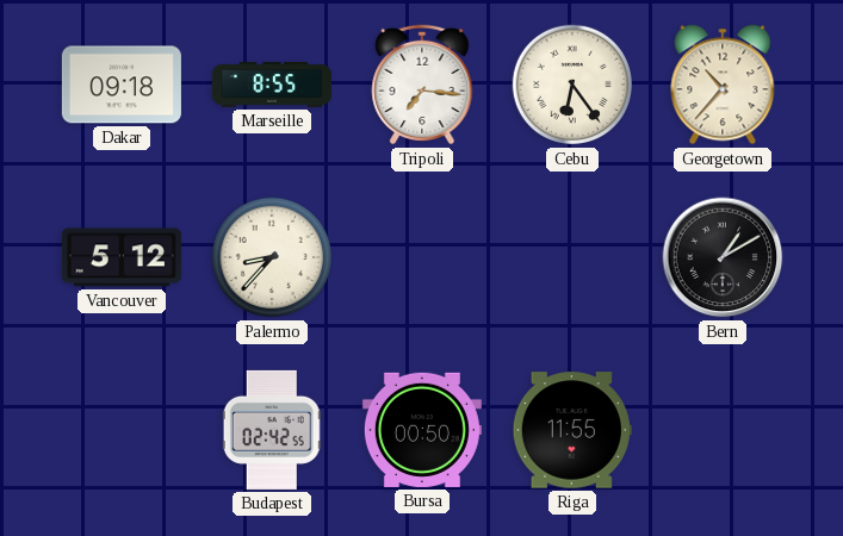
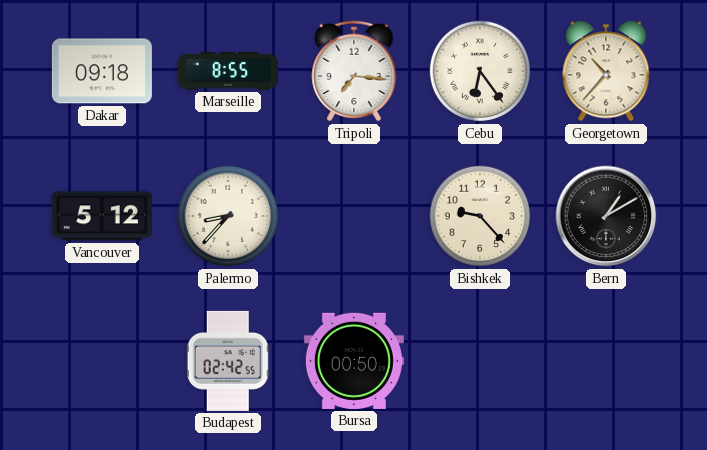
Bishkek: none -> 9:23
Riga: 11:55 -> none
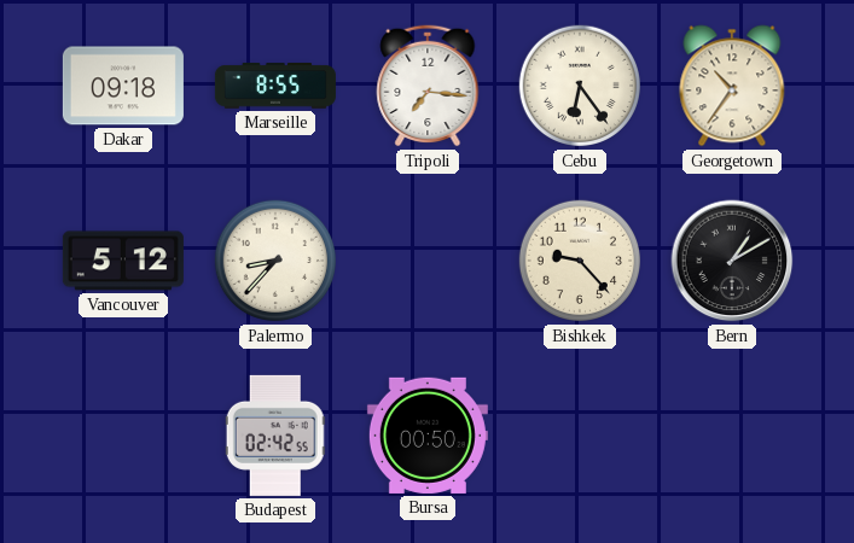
Georgetown: 10:37 -> 10:36
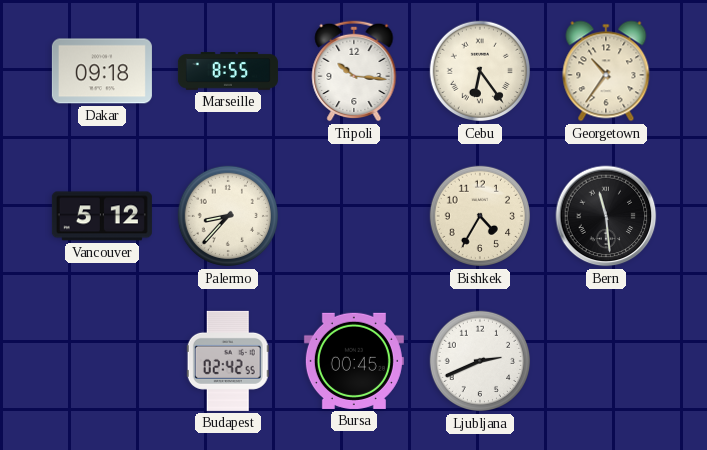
Tripoli: 7:16 -> 10:16
Bishkek: 9:23 -> 4:35
Bern: 1:10 -> 11:29
Bursa: 00:50 -> 00:45
Ljubljana: none -> 2:41
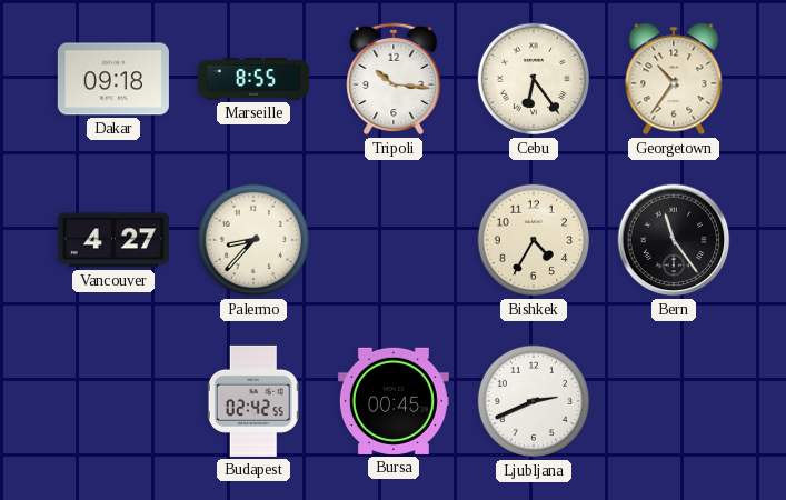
Vancouver: 5:12 -> 4:27
Bern: 11:29 -> 11:24
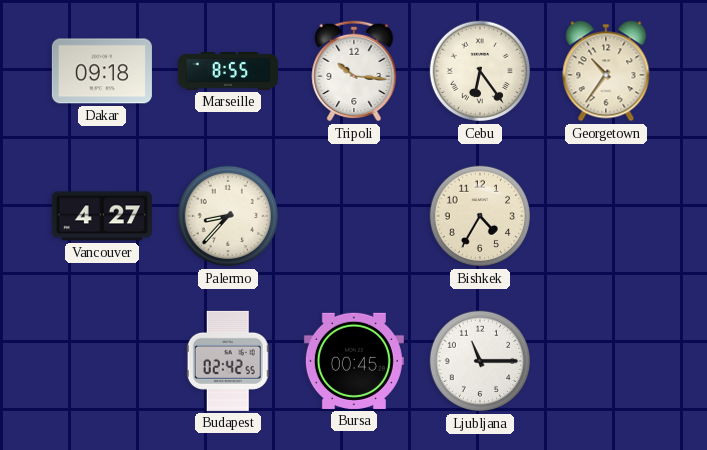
Bern: 11:24 -> none
Ljubljana: 2:41 -> 11:15
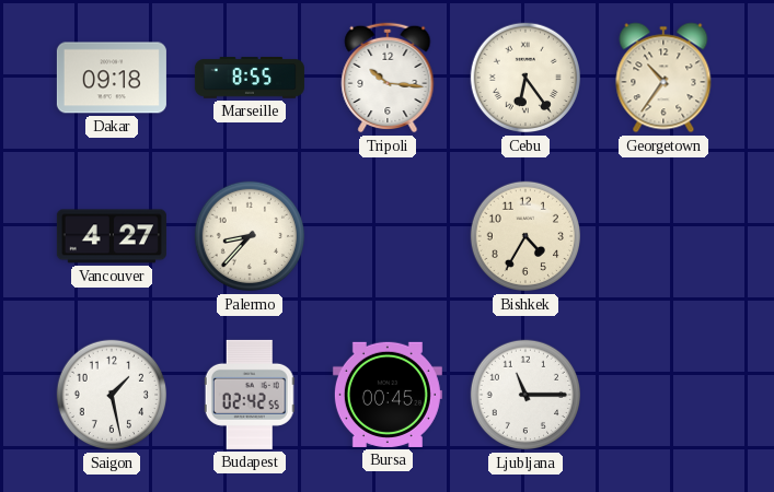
Saigon: none -> 1:28
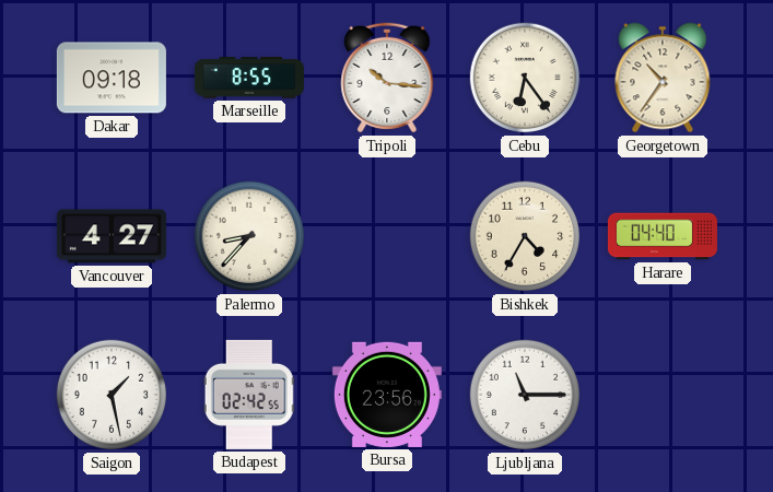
Harare: none -> 04:40
Bursa: 00:45 -> 23:56
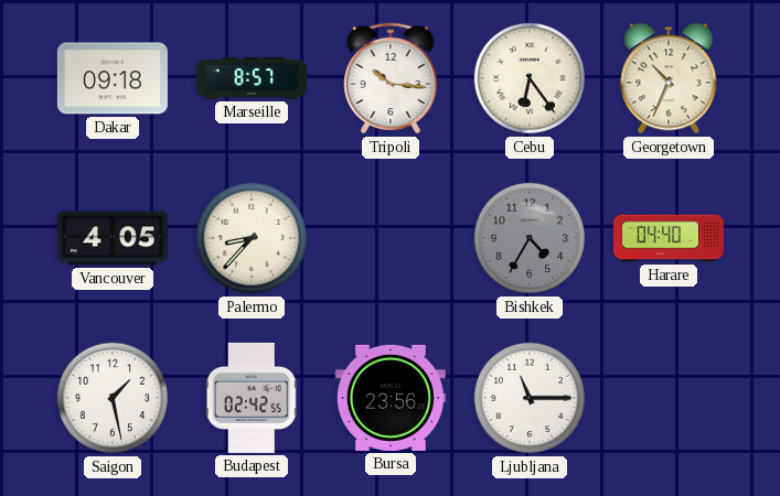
Marseille: 8:55 -> 8:57
Georgetown: 10:36 -> 10:34
Vancouver: 4:27 -> 4:05
Bishkek dial: cream -> grey
